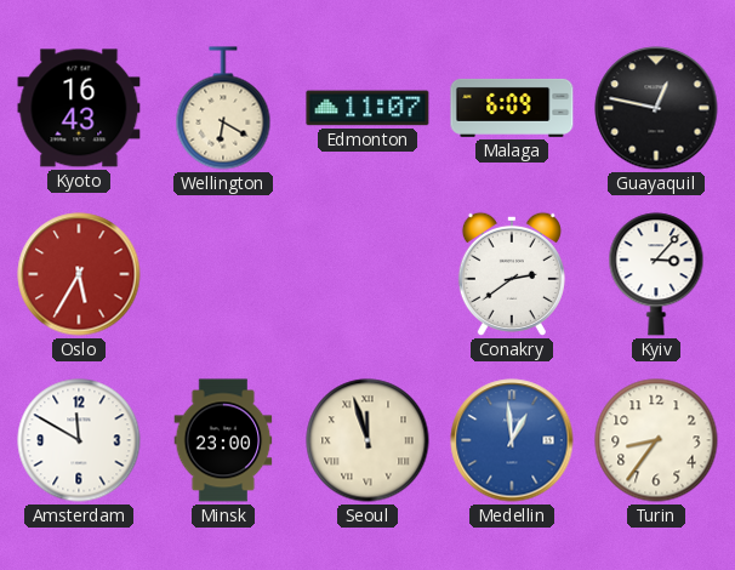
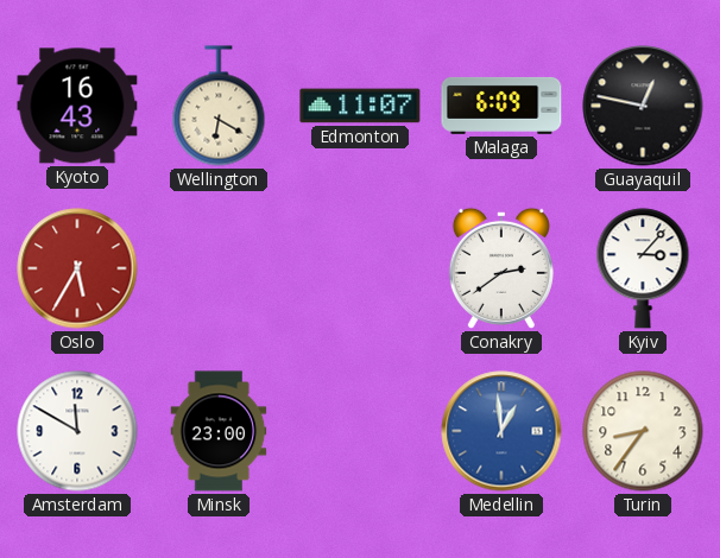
Seoul: 11:57 -> none
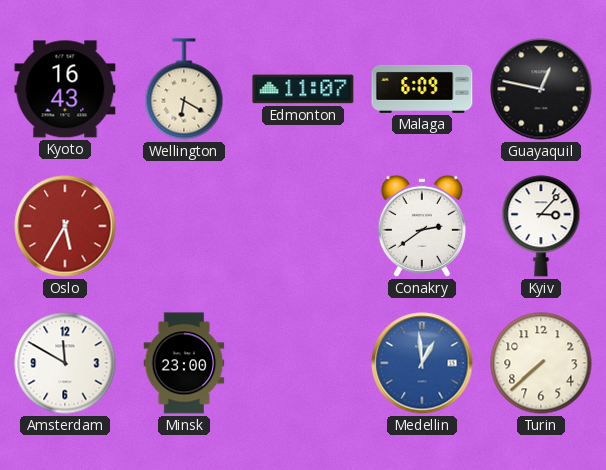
Turin: 8:36 -> 7:38
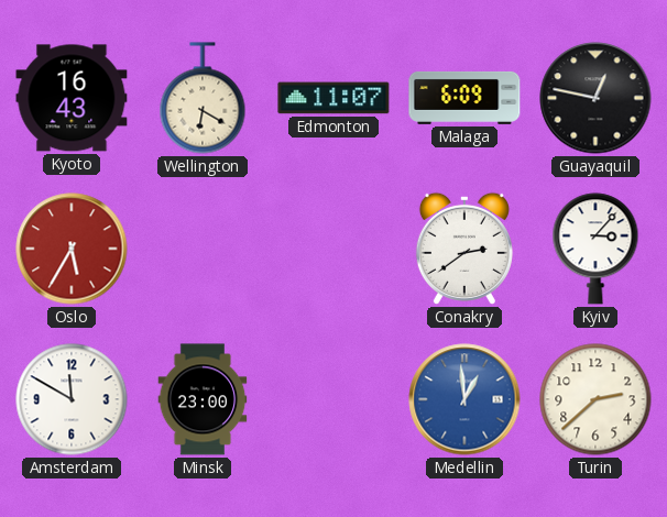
Turin: 7:38 -> 2:38
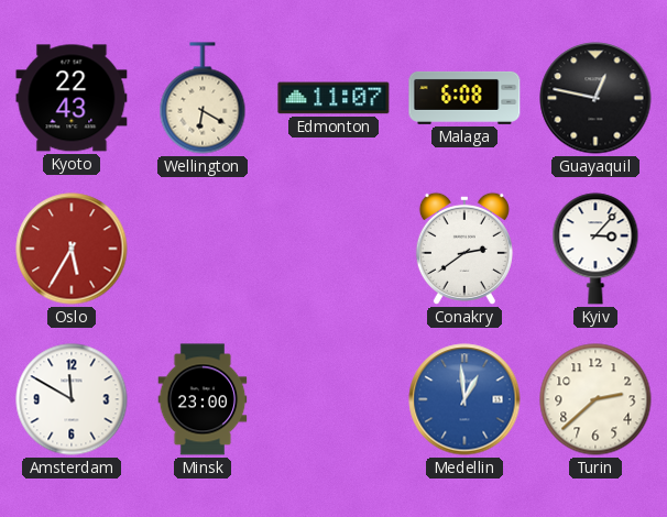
Kyoto: 16:43 -> 22:43
Malaga: 6:09 -> 6:08
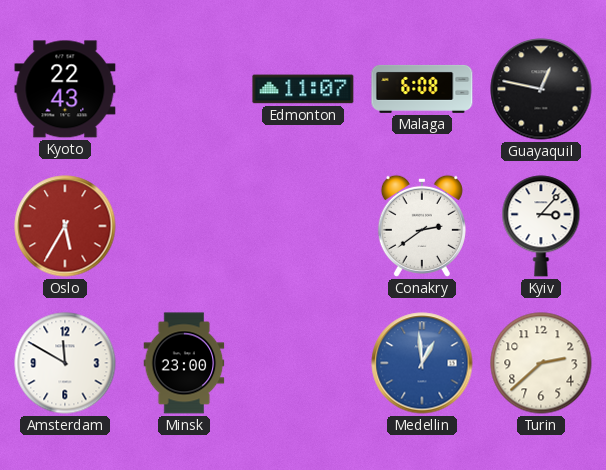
Wellington: 6:20 -> none
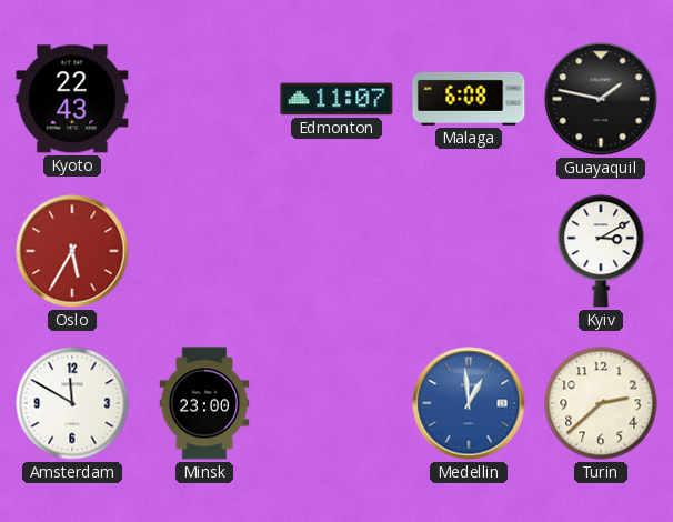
Guayaquil: 12:47 -> 1:47
Conakry: 2:39 -> none
Kyiv: 3:07 -> 3:10
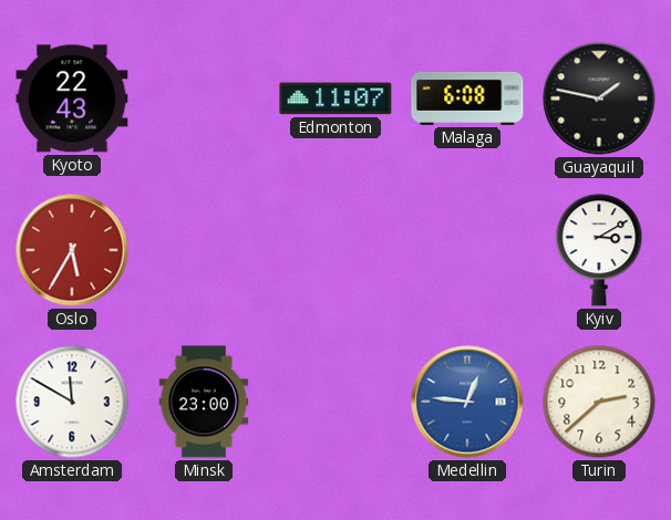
Medellin: 12:59 -> 12:46
